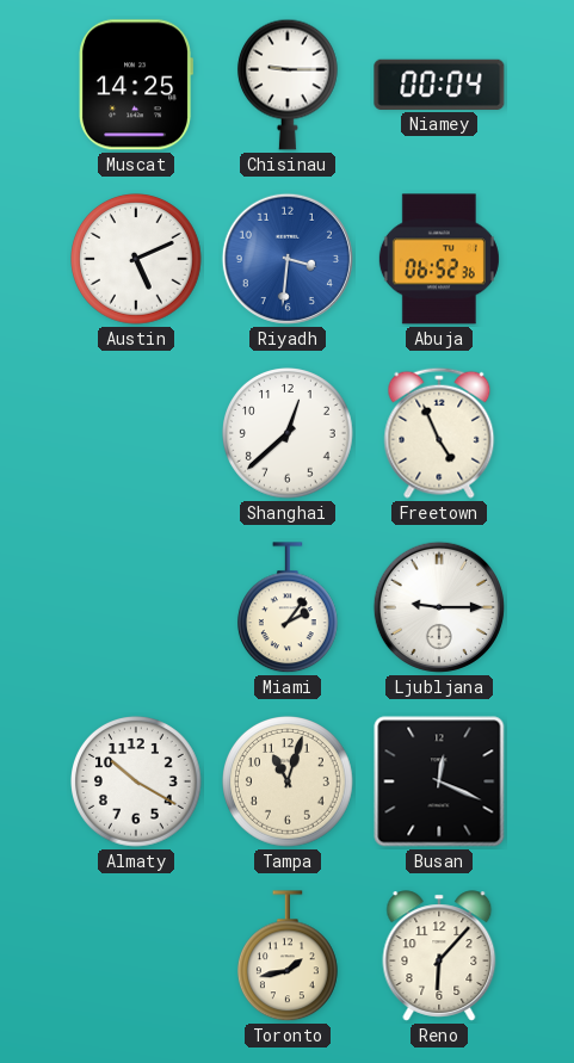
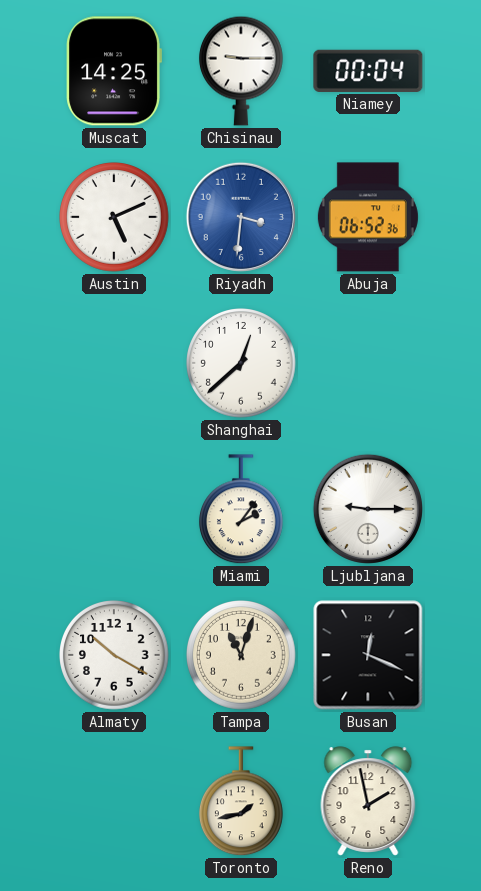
Freetown: 4:56 -> none
Reno: 6:07 -> 1:58
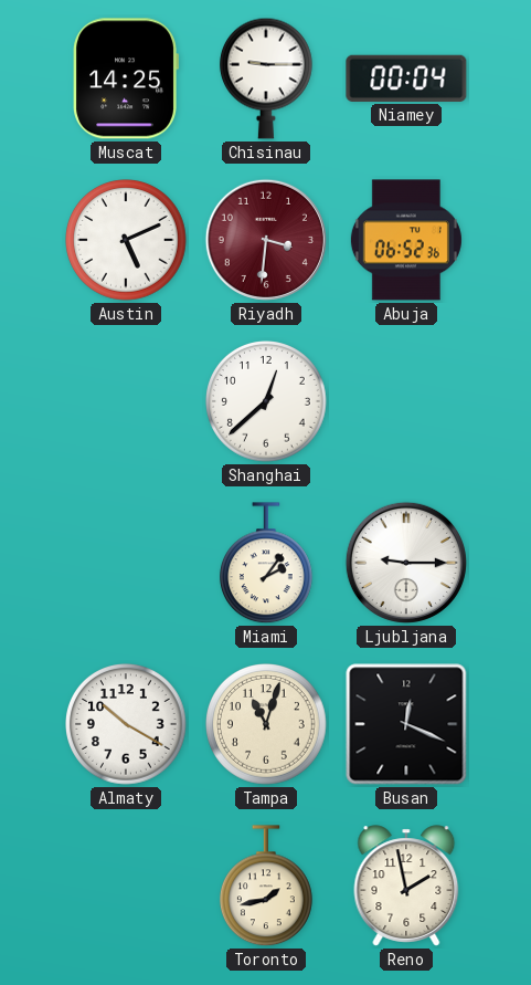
Riyadh dial: blue -> burgundy
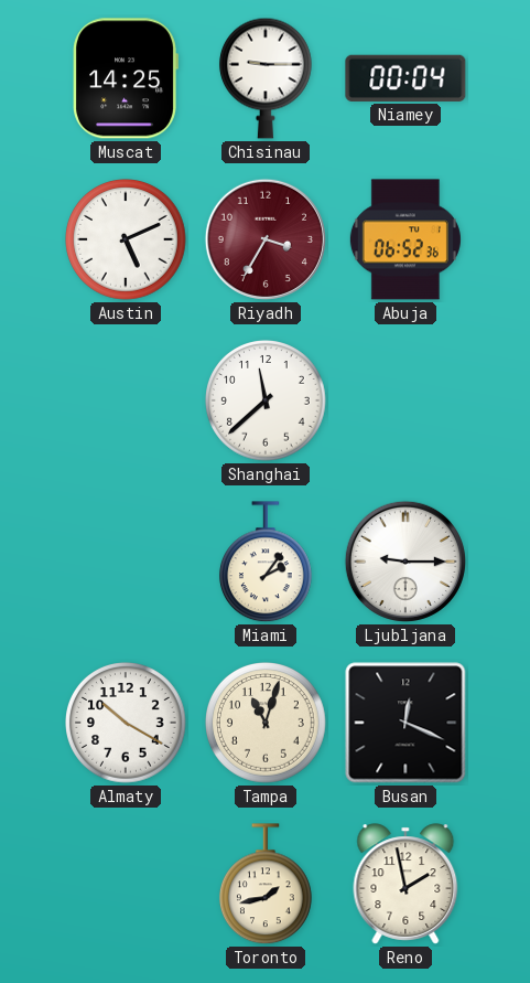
Riyadh: 3:31 -> 3:35
Shanghai: 12:38 -> 11:38
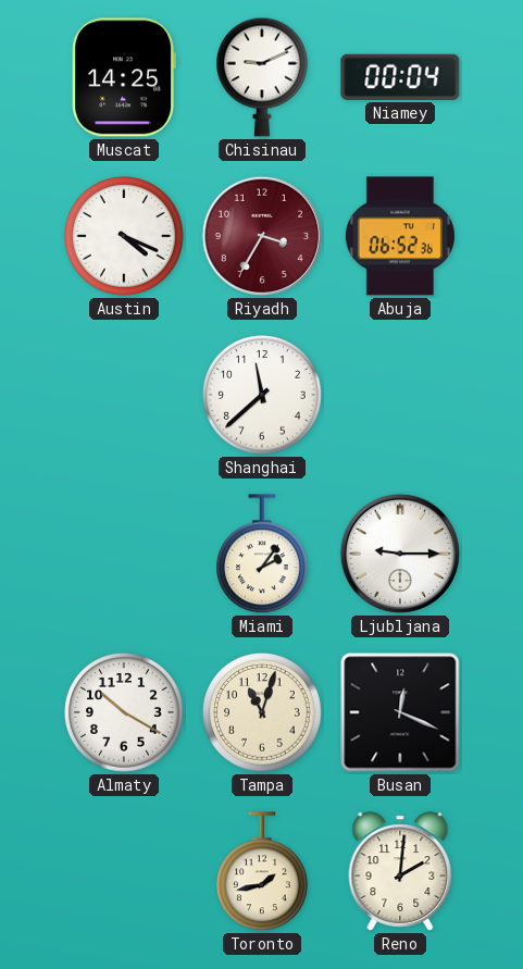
Chisinau: 9:15 -> 9:11
Austin: 5:11 -> 4:19
Reno: 1:58 -> 2:01
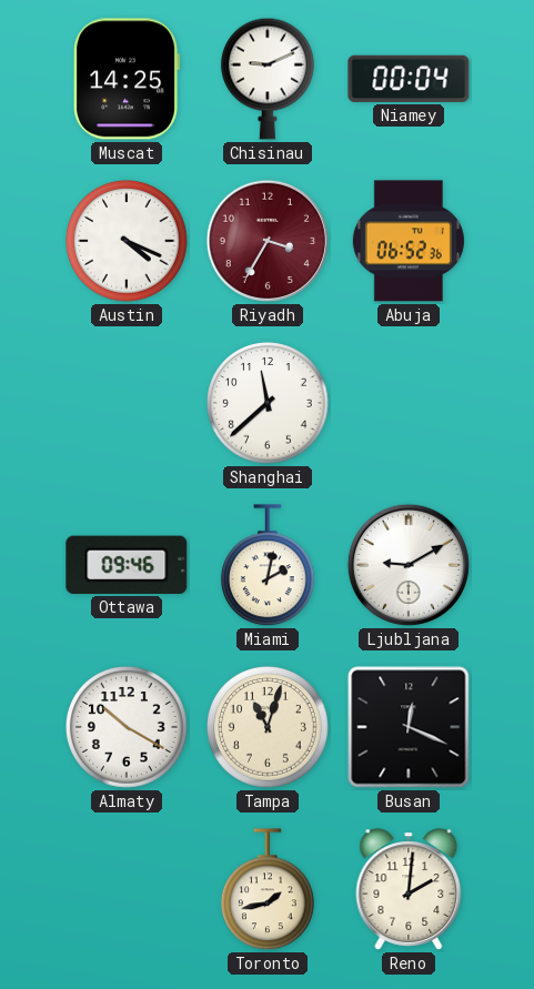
Ottawa: none -> 09:46
Miami: 2:06 -> 2:02
Ljubljana: 9:15 -> 9:10
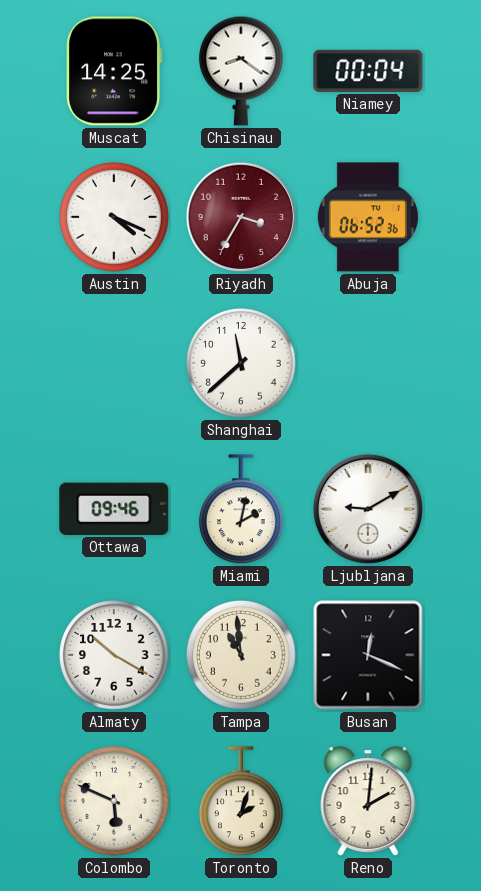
Chisinau: 9:11 -> 8:21
Tampa: 11:03 -> 10:59
Colombo: none -> 5:49
Toronto: 1:43 -> 2:03
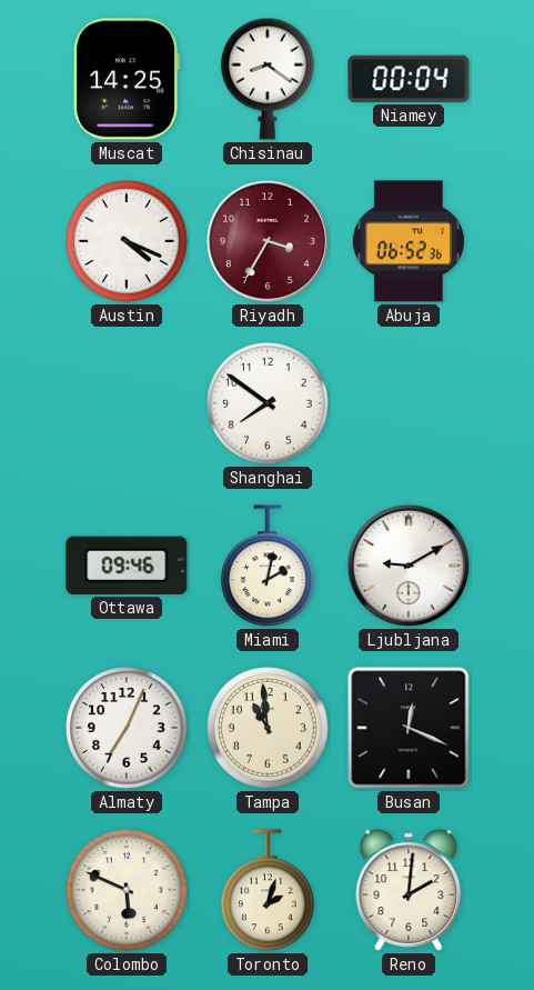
Shanghai: 11:38 -> 7:51
Almaty: 10:20 -> 7:04
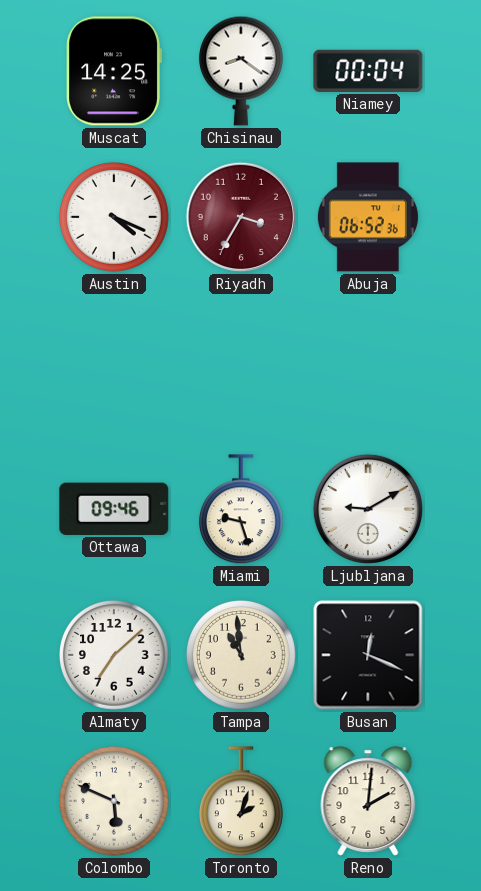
Shanghai: 7:51 -> none
Miami: 2:02 -> 9:27
Almaty: 7:04 -> 7:08
